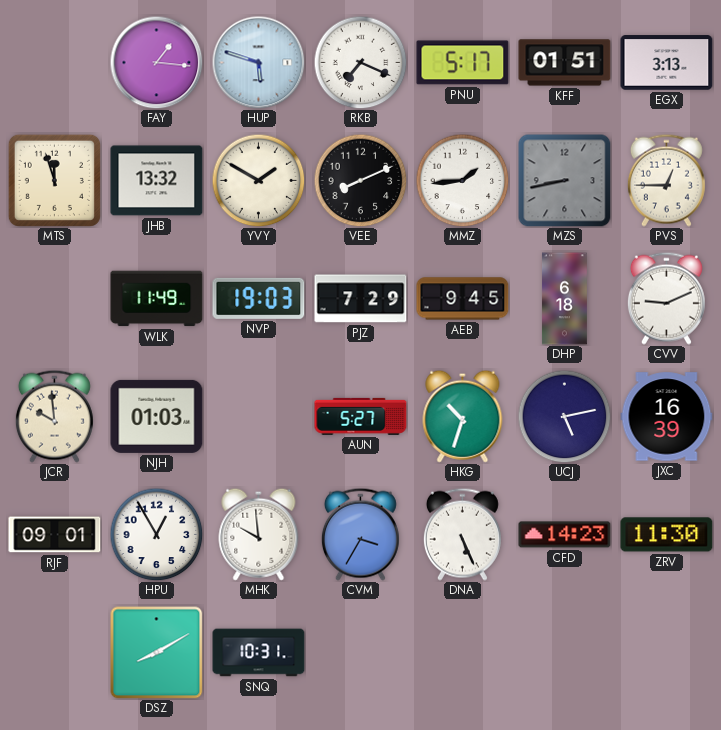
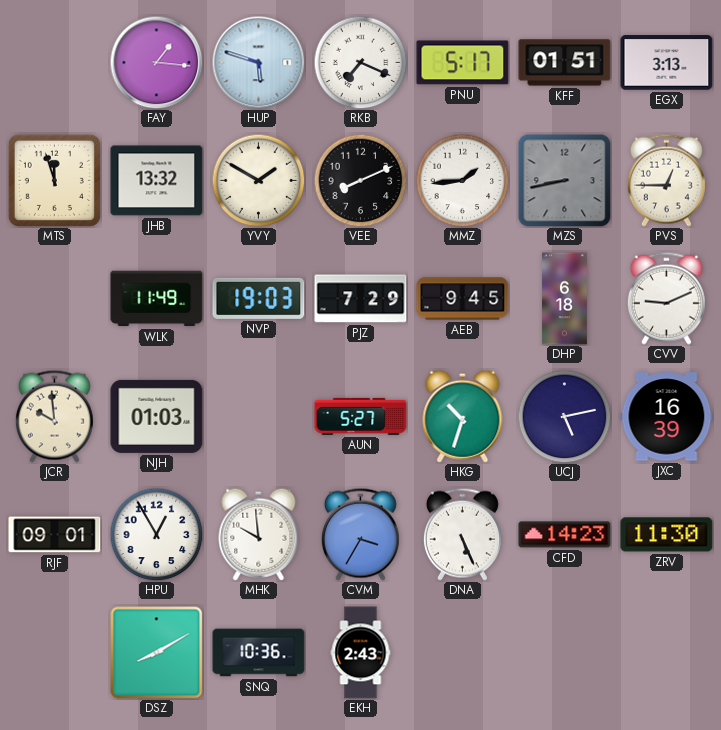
SNQ: 10:31 -> 10:36
EKH: none -> 2:43
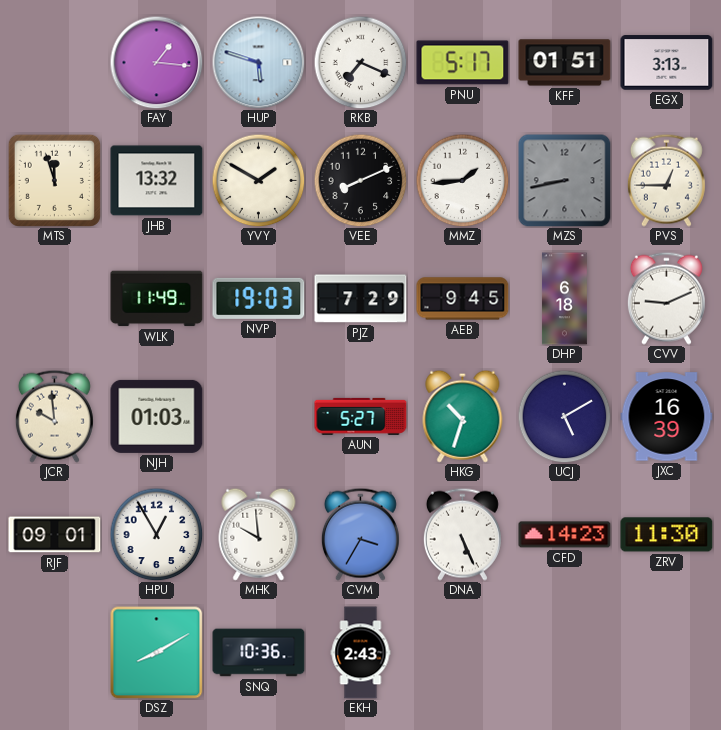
UCJ: 5:13 -> 5:10
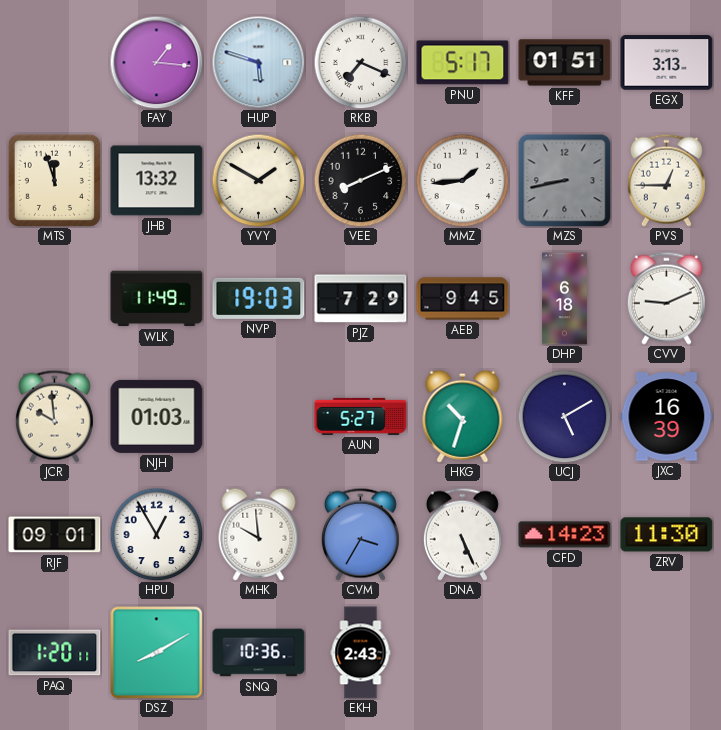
PAQ: none -> 1:20
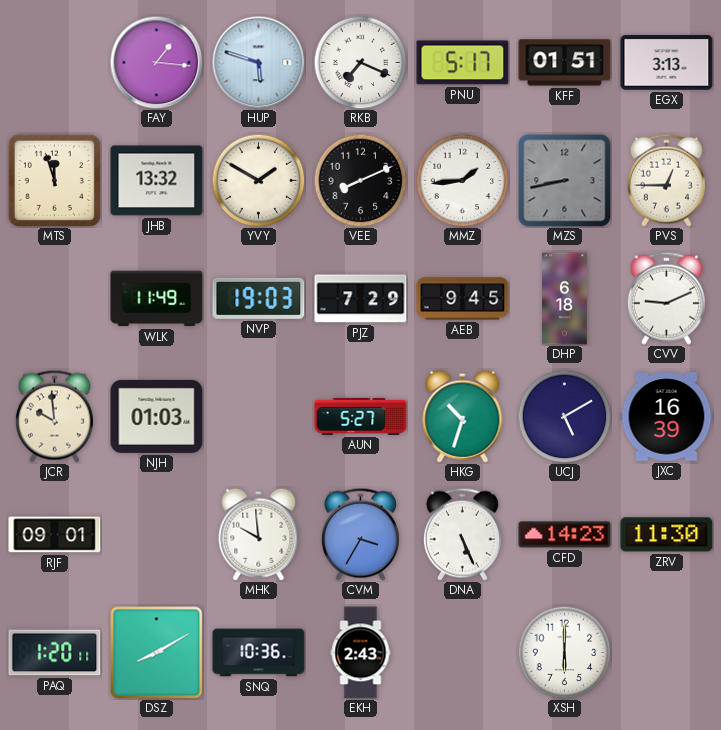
HPU: 12:55 -> none
XSH: none -> 6:00
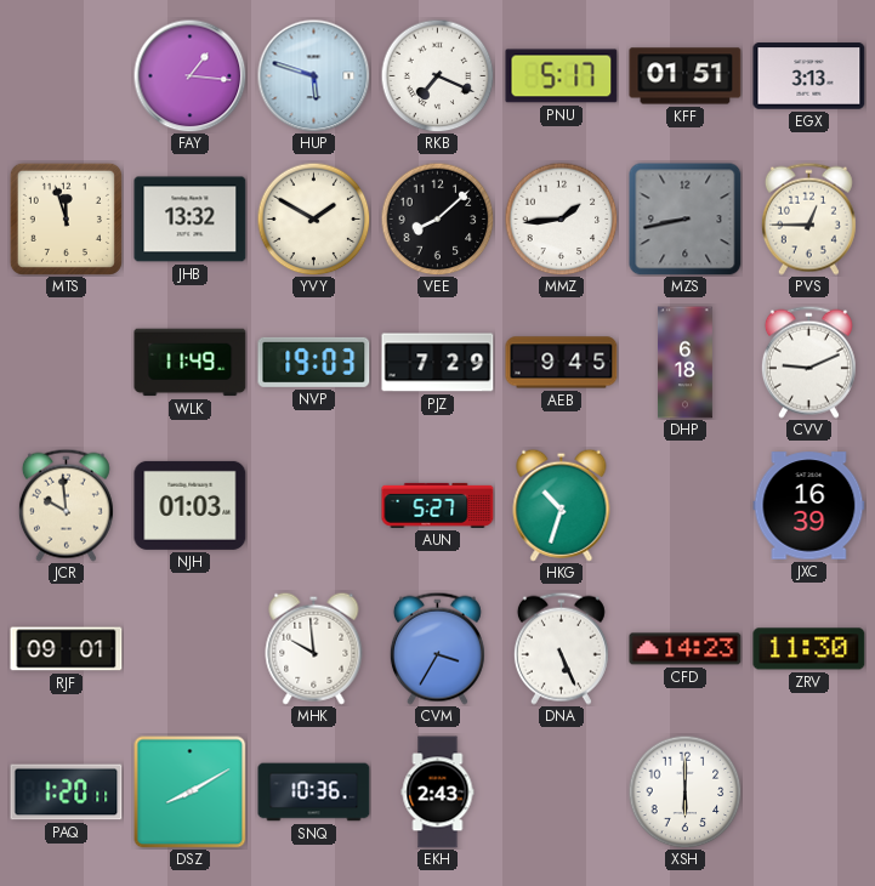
VEE: 8:11 -> 8:08
UCJ: 5:10 -> none
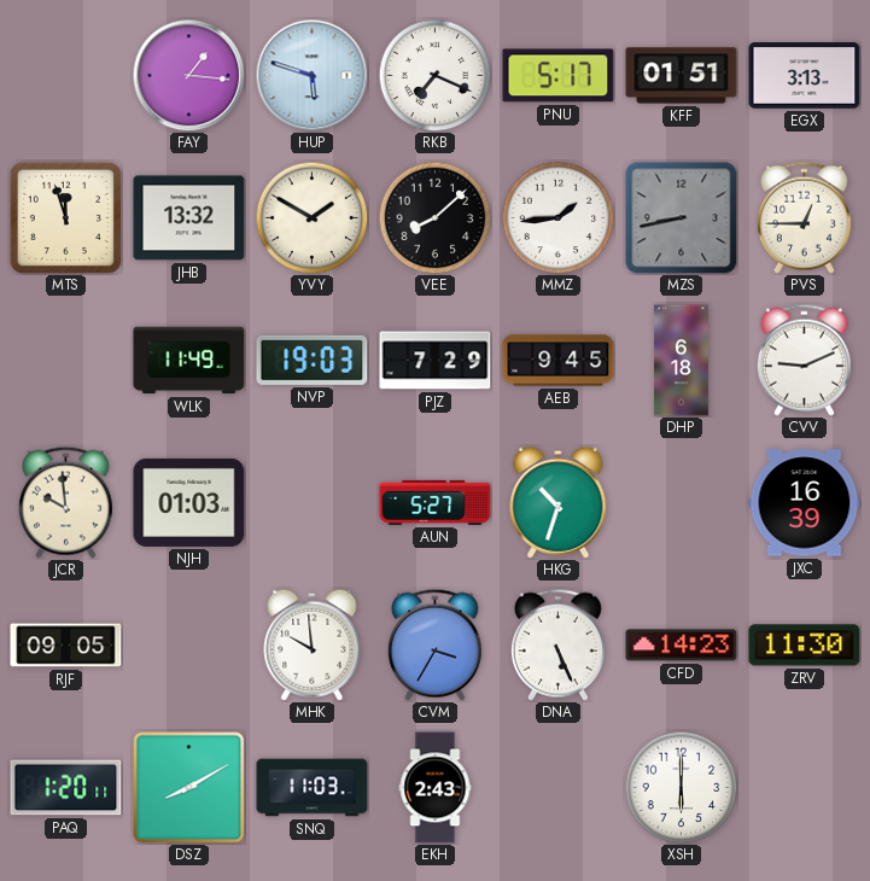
RJF: 09:01 -> 09:05
SNQ: 10:36 -> 11:03
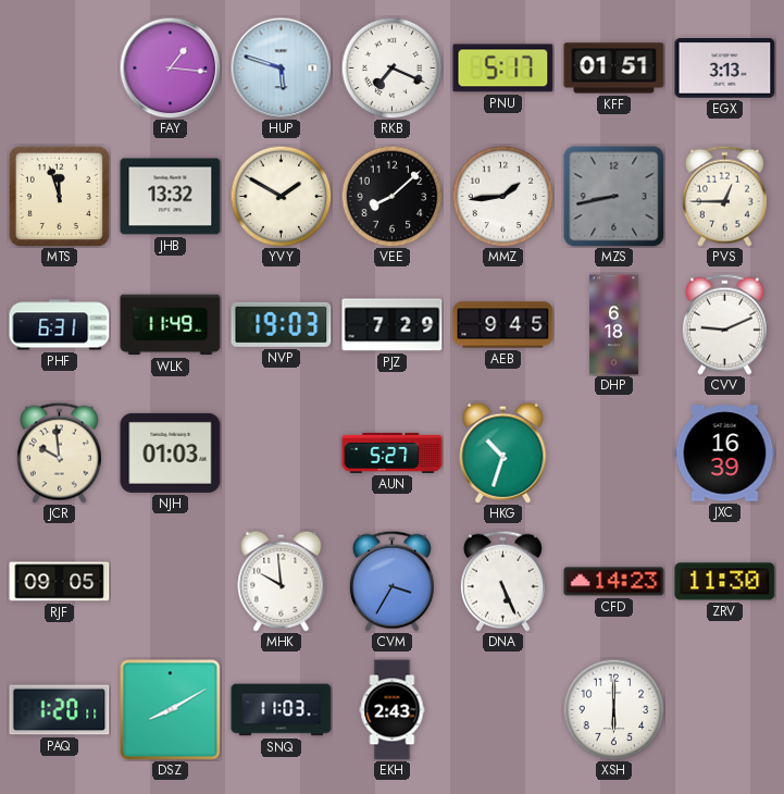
PHF: none -> 6:31
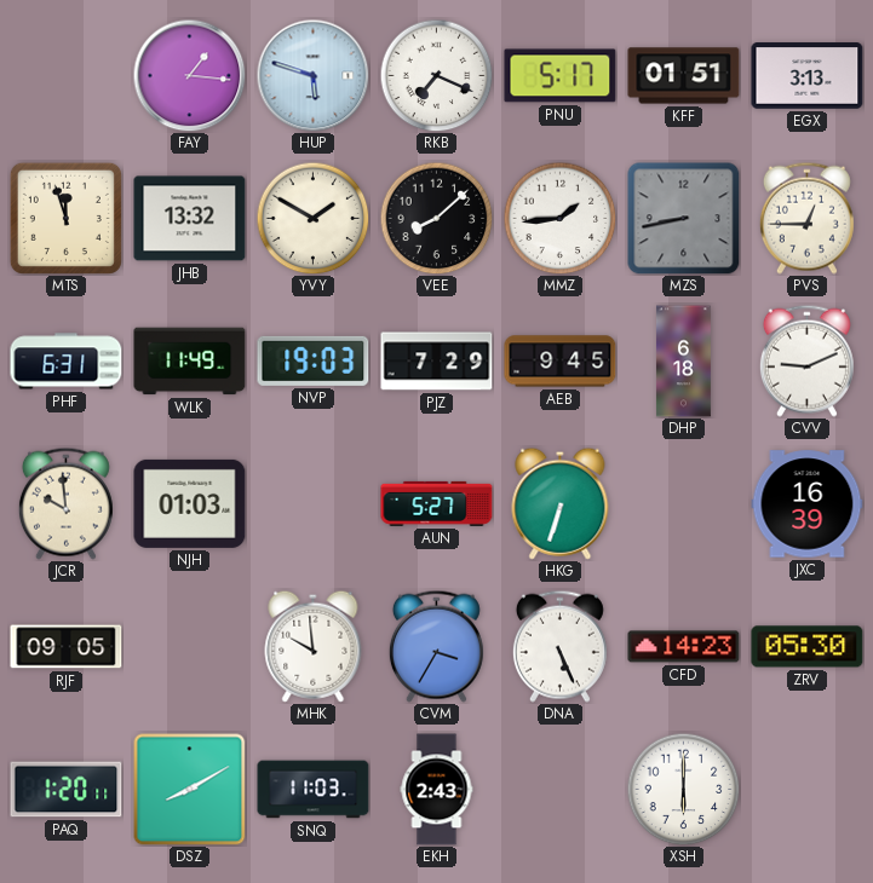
HKG: 10:33 -> 6:33
ZRV: 11:30 -> 05:30
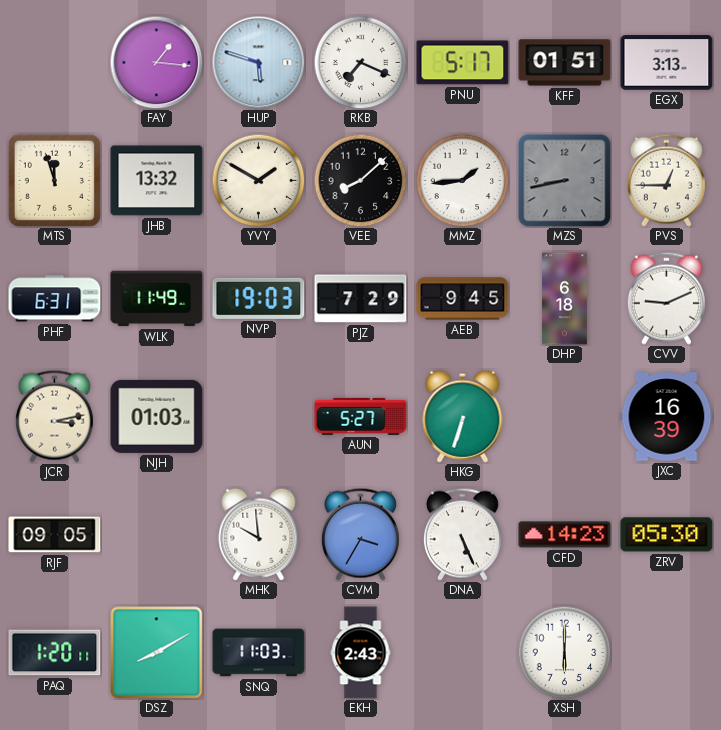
JCR: 9:59 -> 3:13
